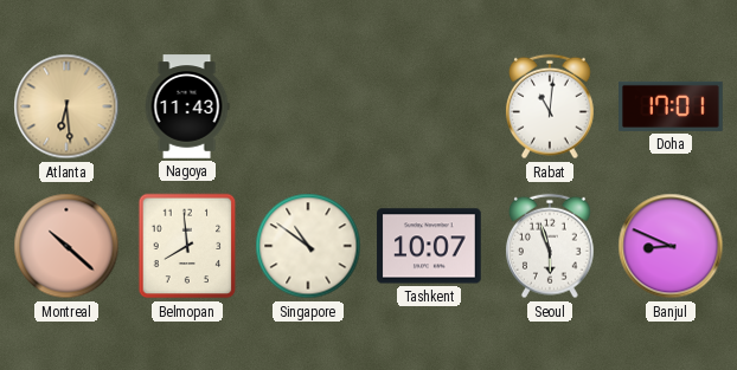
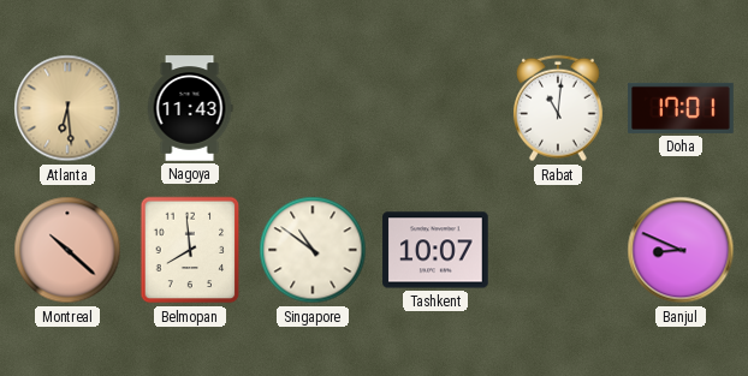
Seoul: 5:57 -> none
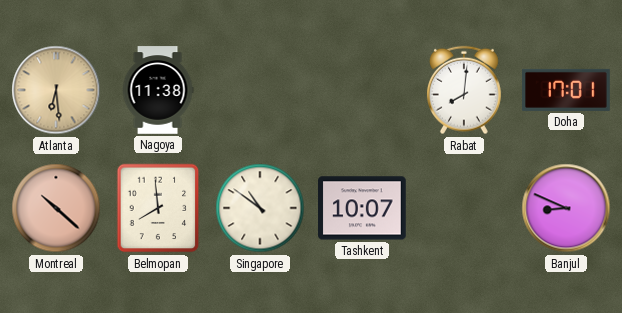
Nagoya: 11:43 -> 11:38
Rabat: 11:01 -> 8:01
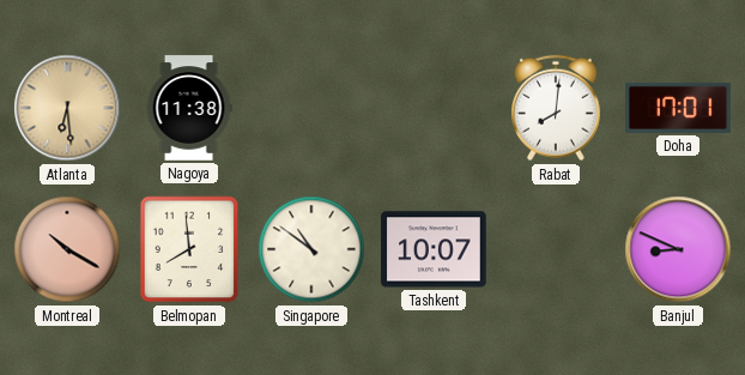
Montreal: 10:22 -> 10:20
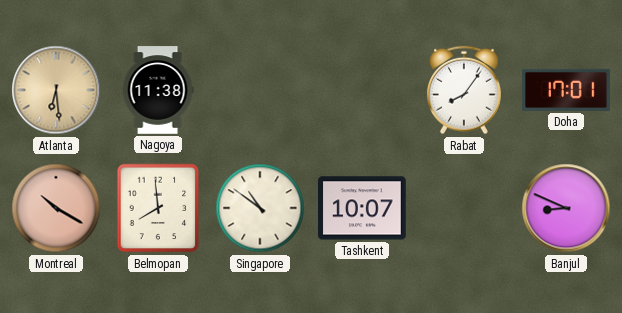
Rabat: 8:01 -> 8:06
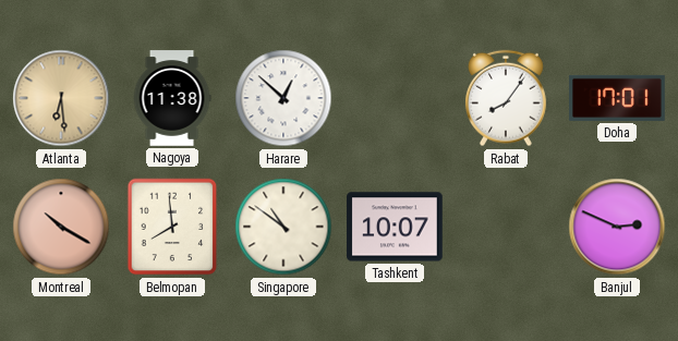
Harare: none -> 12:52
Banjul: 8:49 -> 2:49
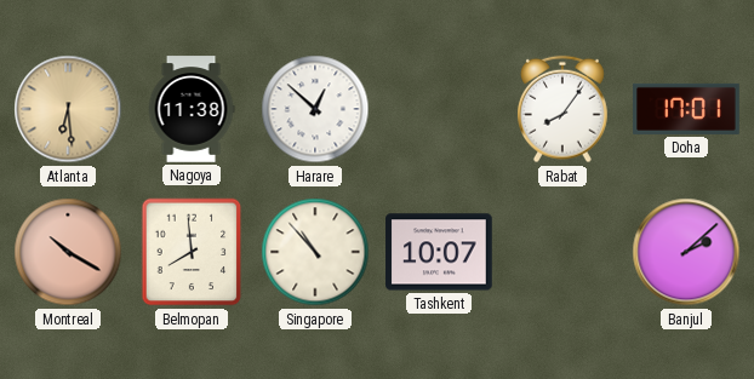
Singapore: 10:51 -> 10:53
Banjul: 2:49 -> 2:08
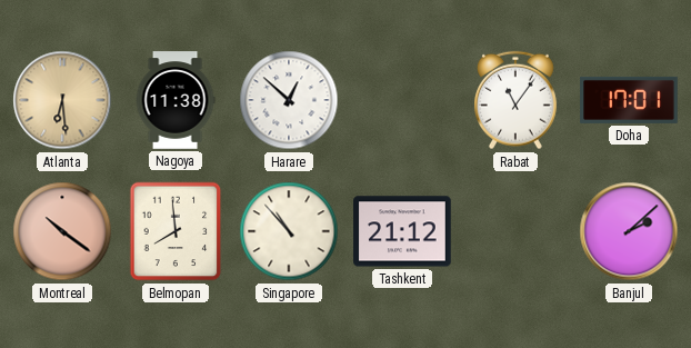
Rabat: 8:06 -> 11:06
Montreal: 10:20 -> 10:21
Tashkent: 10:07 -> 21:12
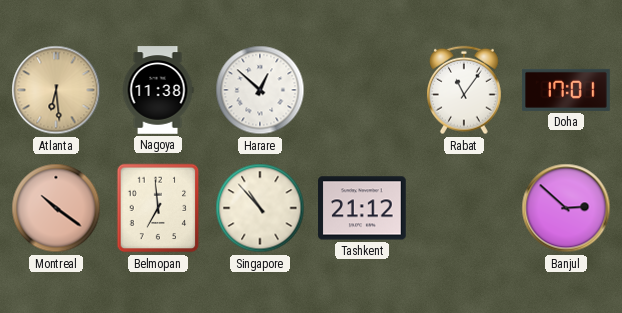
Belmopan: 7:59 -> 6:59
Banjul: 2:08 -> 2:52
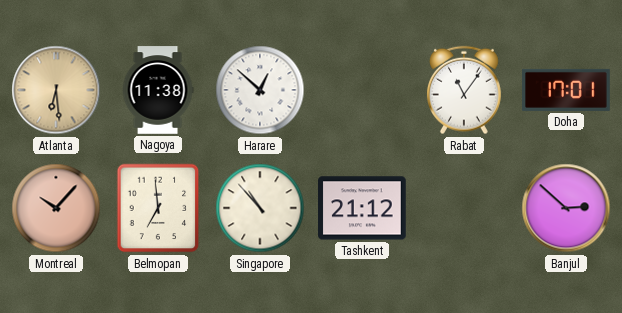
Montreal: 10:21 -> 10:07
